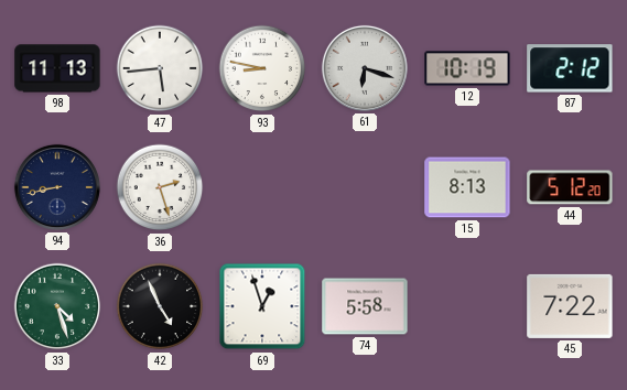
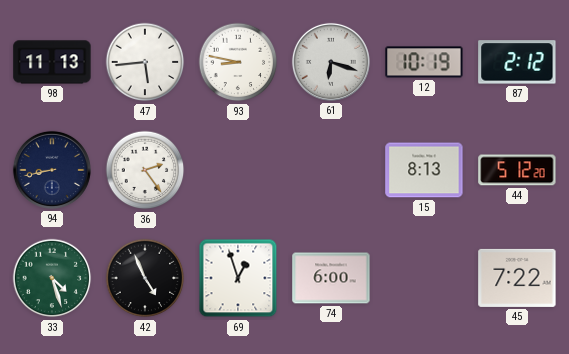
36: 2:27 -> 2:24
74: 5:58 -> 6:00
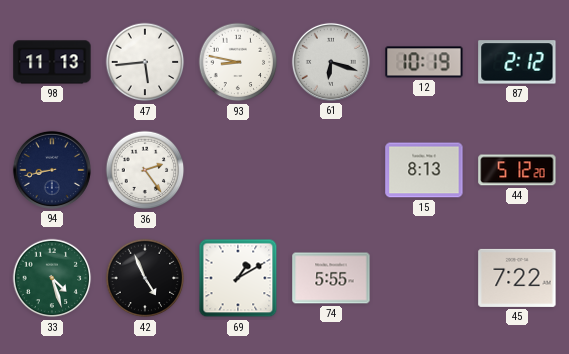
69: 12:57 -> 1:10
74: 6:00 -> 5:55
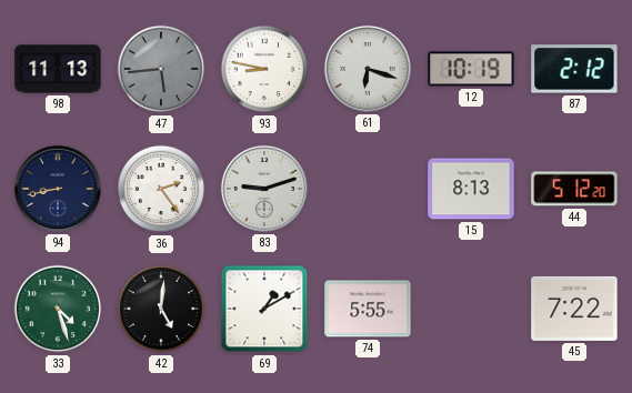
47 dial: white -> grey
83: none -> 9:12
42: 4:56 -> 5:01
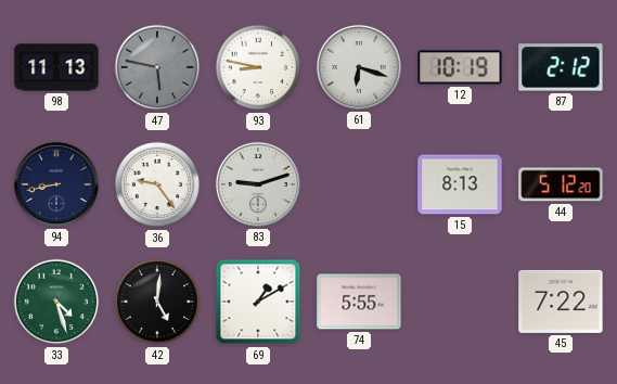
47: 5:44 -> 5:47
36: 2:24 -> 9:24
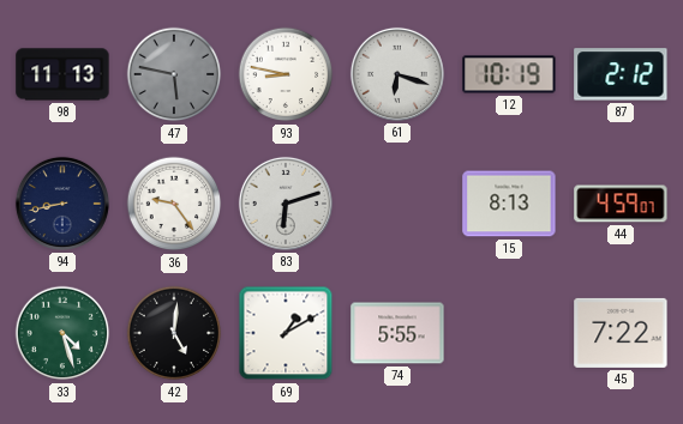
83: 9:12 -> 6:12
44: 5:12 -> 4:59
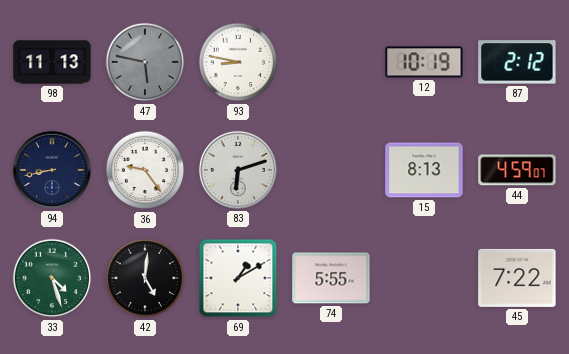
61: 6:18 -> none
